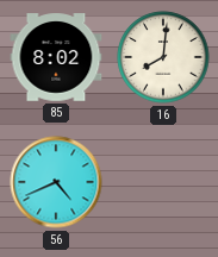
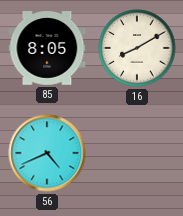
85: 8:02 -> 8:05
16: 8:01 -> 8:10
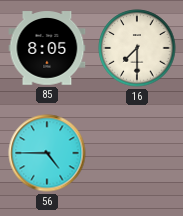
16: 8:10 -> 7:30
56: 4:41 -> 4:45
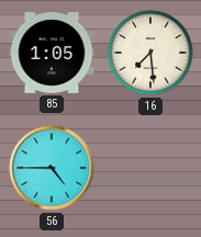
85: 8:05 -> 1:05
16: 7:30 -> 7:29
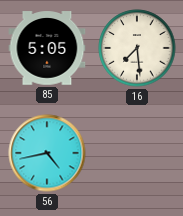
85: 1:05 -> 5:05
56: 4:45 -> 4:43
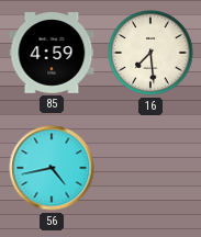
85: 5:05 -> 4:59
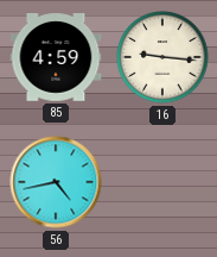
16: 7:29 -> 9:16
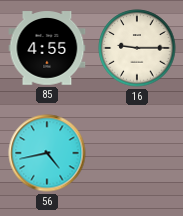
85: 4:59 -> 4:55
16: 9:16 -> 9:15
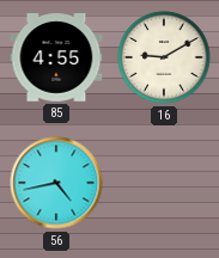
16: 9:15 -> 9:10
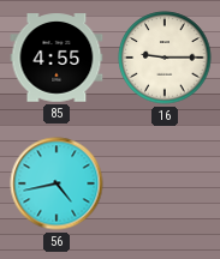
16: 9:10 -> 9:15
